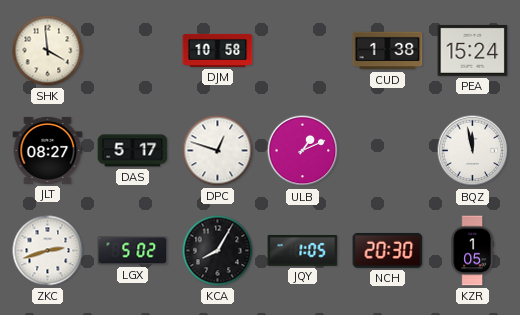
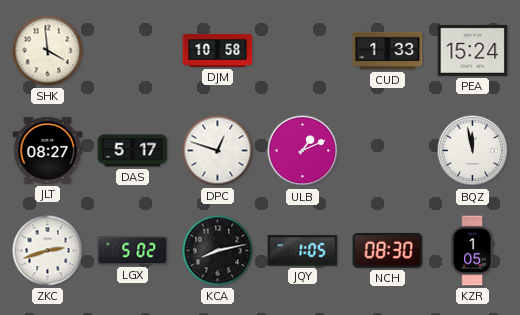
CUD: 1:38 -> 1:33
KCA: 8:05 -> 8:13
NCH: 20:30 -> 08:30
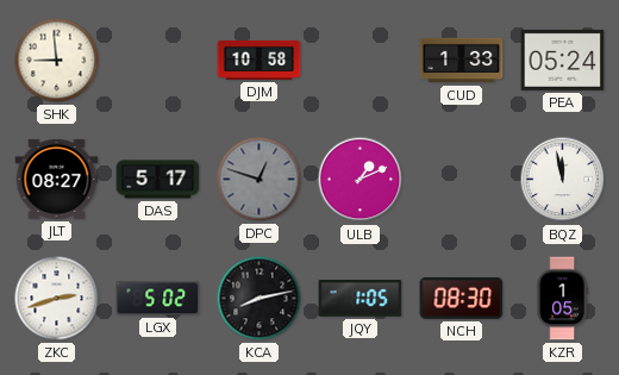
SHK: 3:59 -> 8:59
PEA: 15:24 -> 05:24
DPC dial: white -> grey
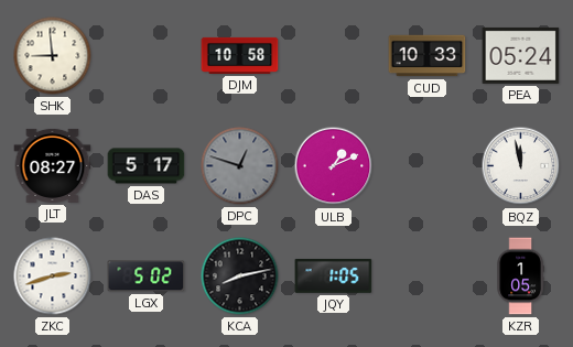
CUD: 1:33 -> 10:33
NCH: 08:30 -> none
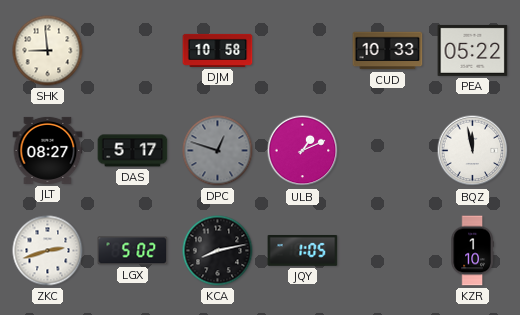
PEA: 05:24 -> 05:22
KZR: 1:05 -> 1:10
